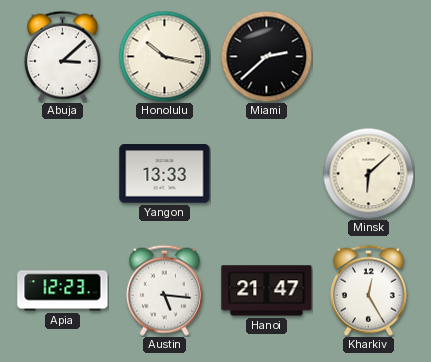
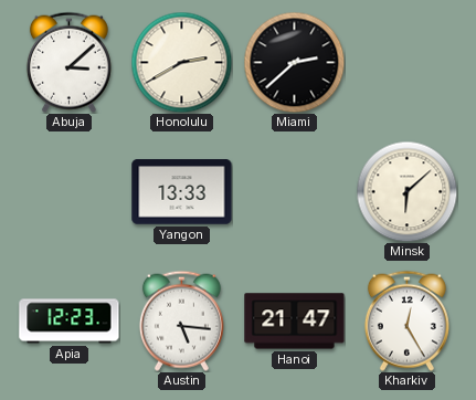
Honolulu: 10:17 -> 2:40
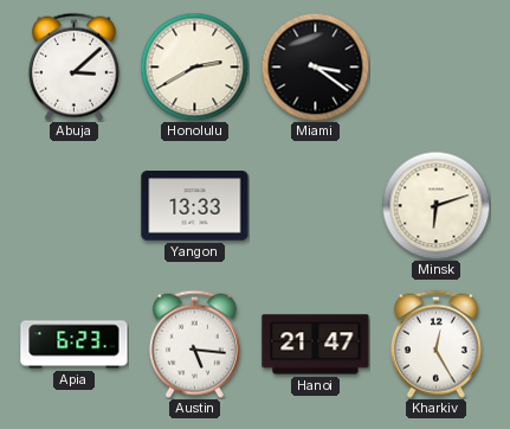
Miami: 2:38 -> 3:21
Minsk: 6:08 -> 6:12
Apia: 12:23 -> 6:23
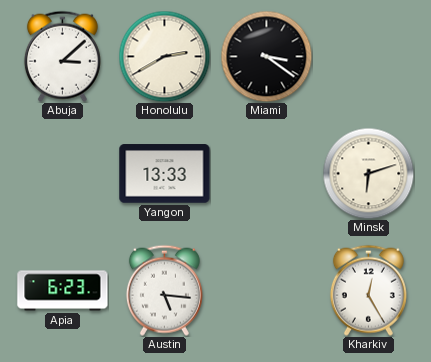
Hanoi: 21:47 -> none
